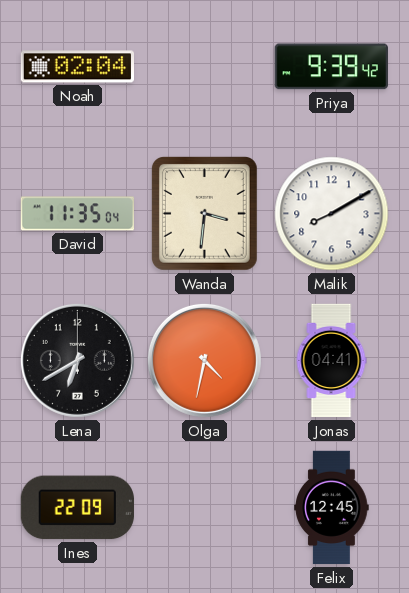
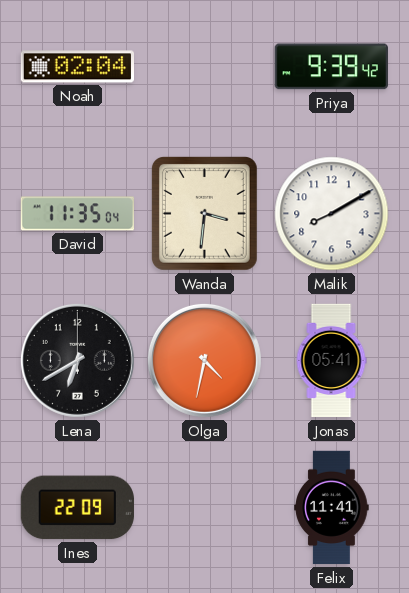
Jonas: 04:41 -> 05:41
Felix: 12:45 -> 11:41
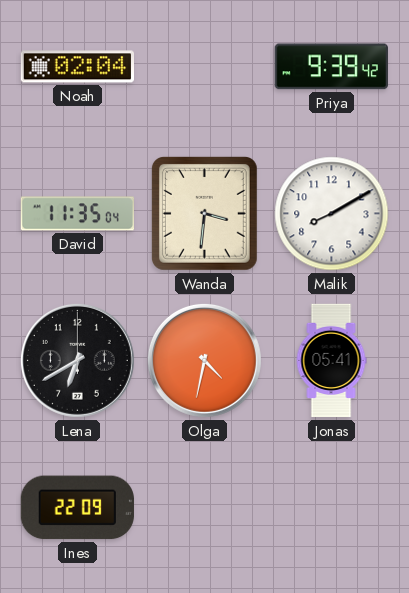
Felix: 11:41 -> none
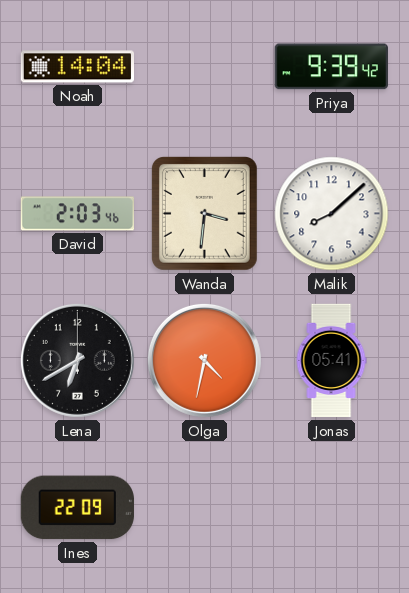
Noah: 02:04 -> 14:04
David: 11:35 -> 2:03
Malik: 8:10 -> 8:08
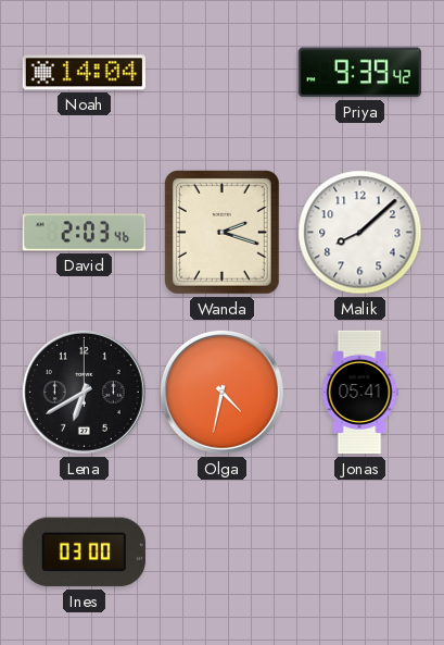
Wanda: 3:31 -> 2:18
Ines: 22:09 -> 03:00
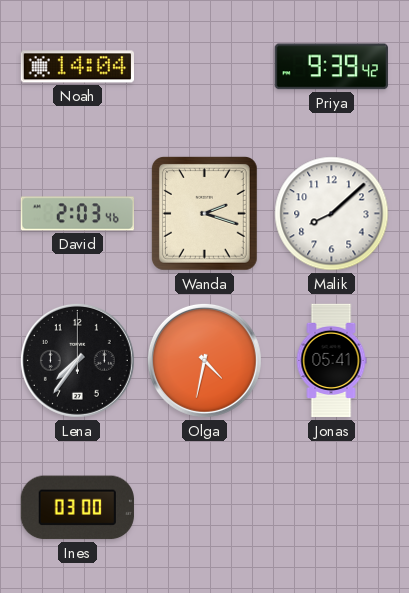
Lena: 6:40 -> 7:36
